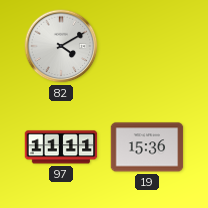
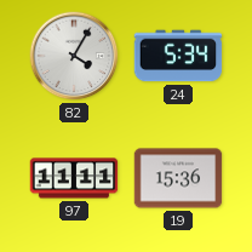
82: 4:10 -> 4:05
24: none -> 5:34
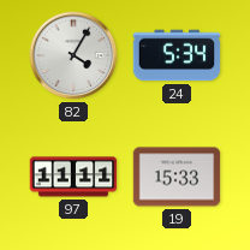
19: 15:36 -> 15:33
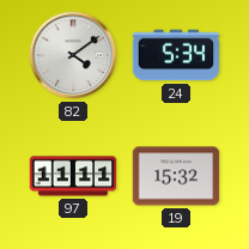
82: 4:05 -> 4:09
19: 15:33 -> 15:32
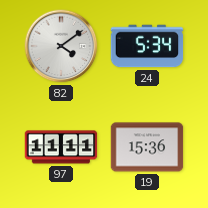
19: 15:32 -> 15:36
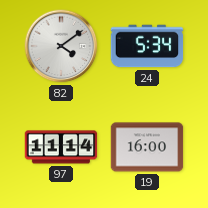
97: 11:11 -> 11:14
19: 15:36 -> 16:00
